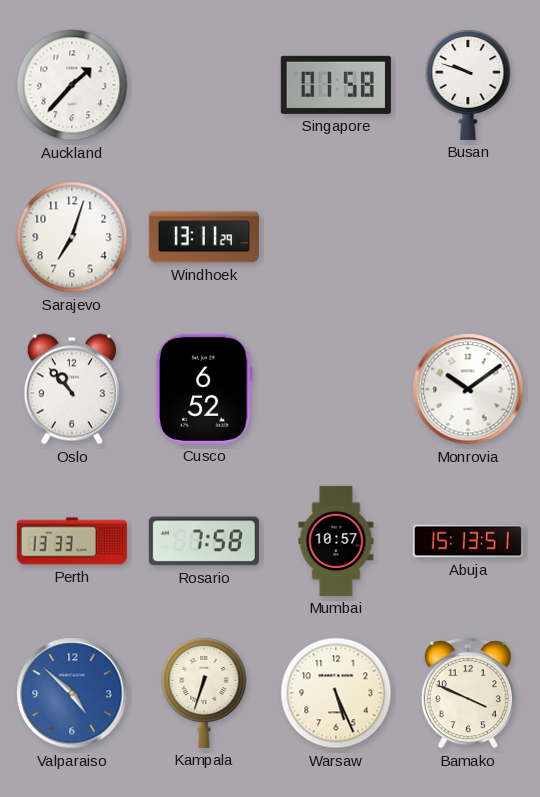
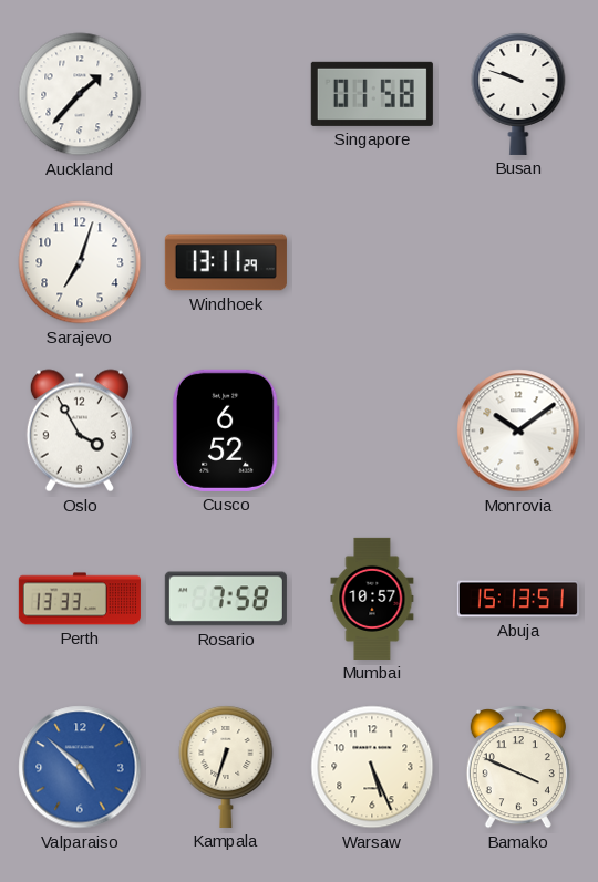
Oslo: 10:53 -> 3:55
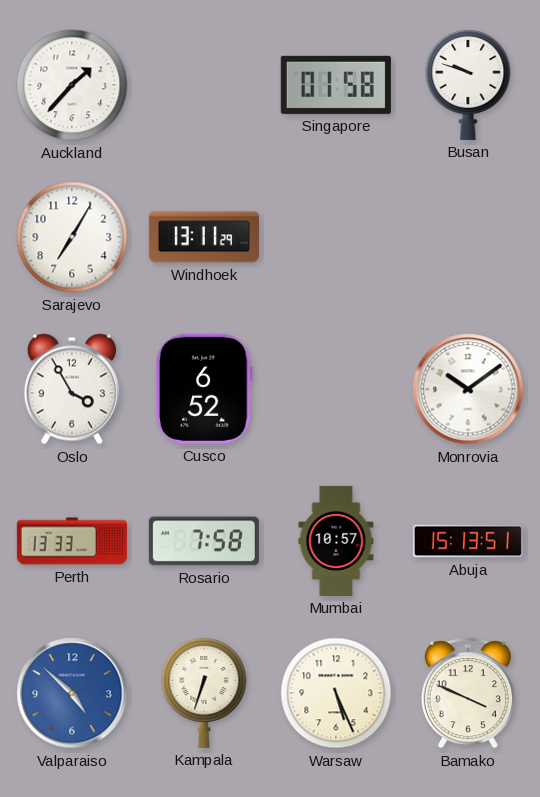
Sarajevo: 7:03 -> 7:05
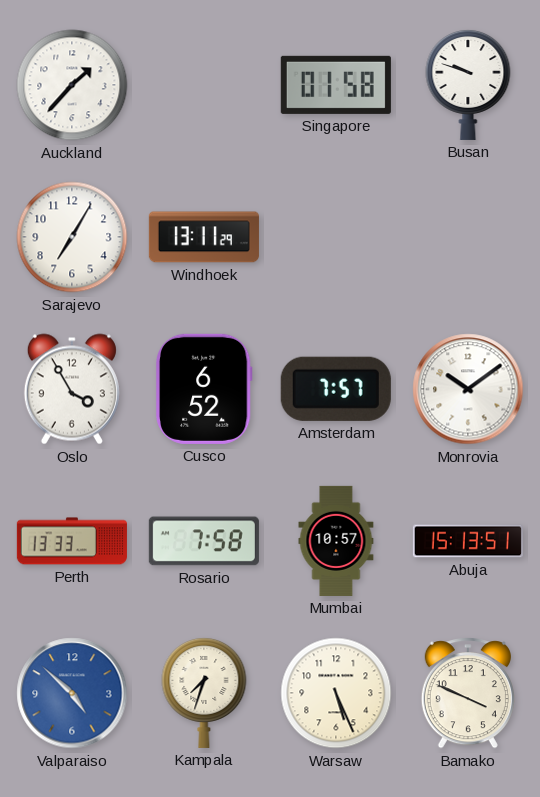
Amsterdam: none -> 7:57
Kampala: 6:33 -> 7:33
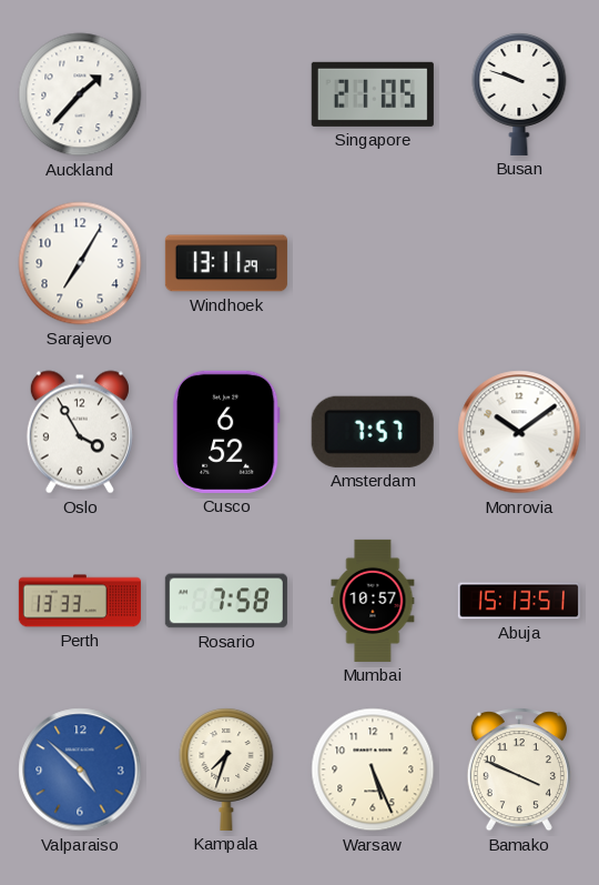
Singapore: 01:58 -> 21:05
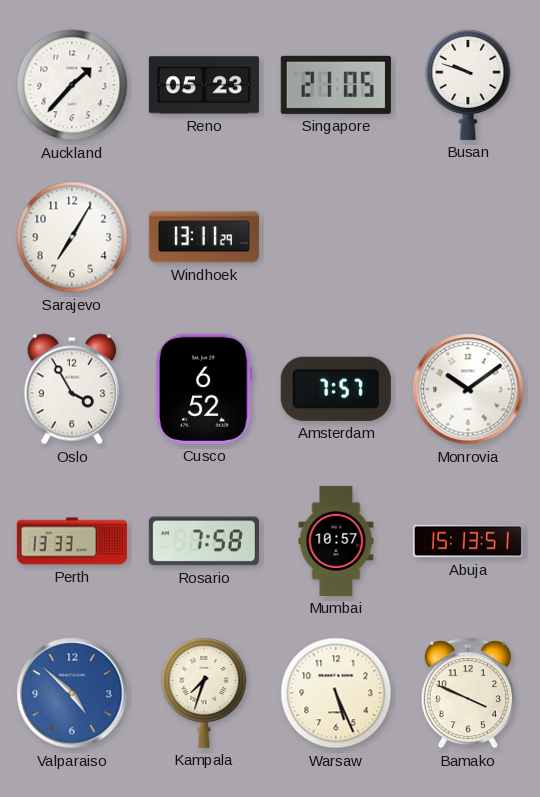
Reno: none -> 05:23
